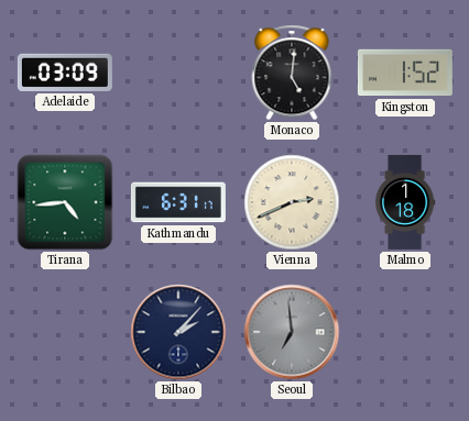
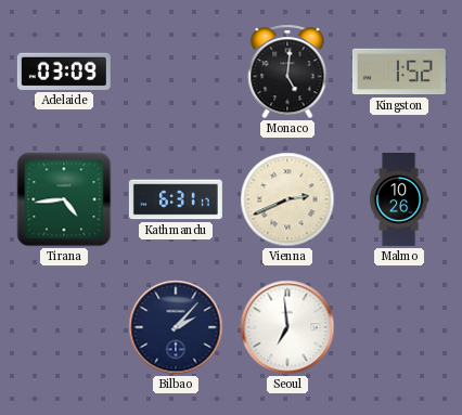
Malmo: 1:18 -> 10:26
Seoul dial: grey -> white
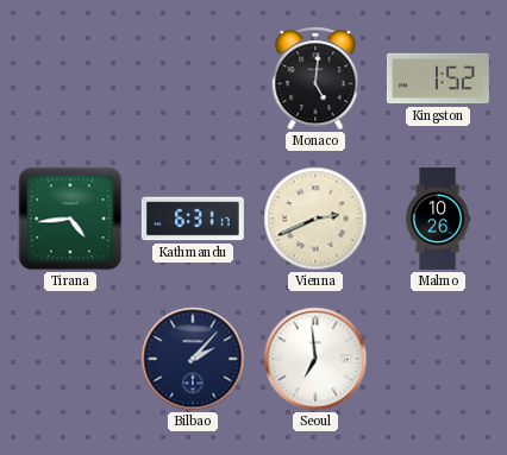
Adelaide: 03:09 -> none
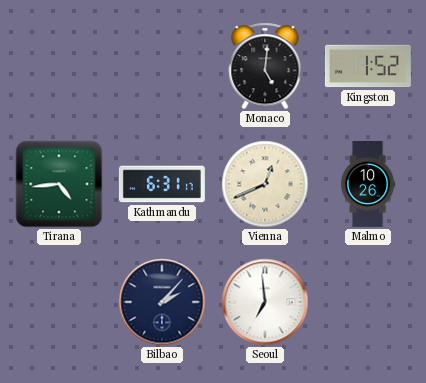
Vienna: 2:41 -> 12:41
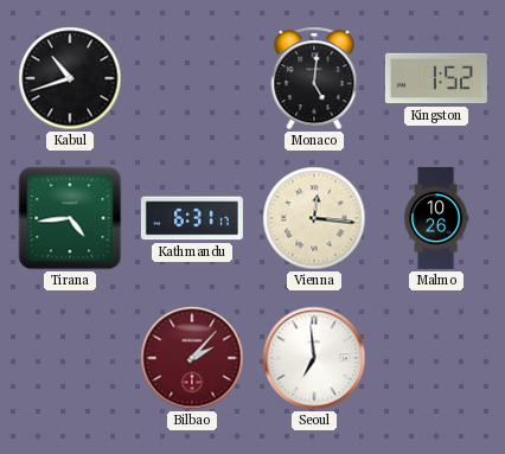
Kabul: none -> 10:42
Vienna: 12:41 -> 12:16
Bilbao dial: navy -> burgundy
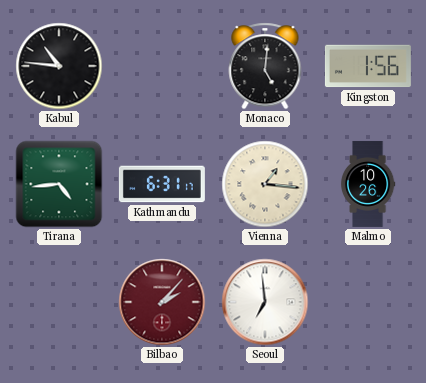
Kabul: 10:42 -> 10:46
Kingston: 1:52 -> 1:56
Vienna: 12:16 -> 1:16
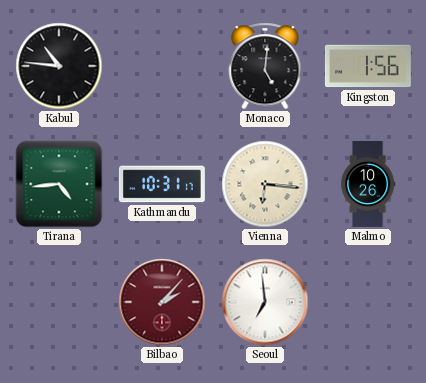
Kathmandu: 6:31 -> 10:31
Vienna: 1:16 -> 6:16
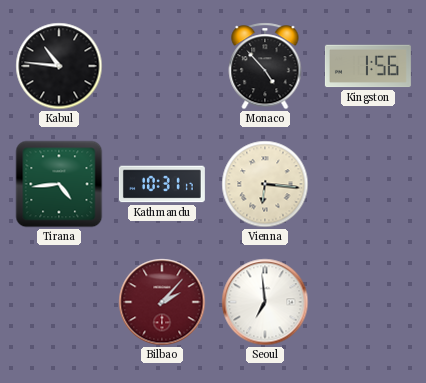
Monaco: 5:01 -> 4:53
Malmo: 10:26 -> none
